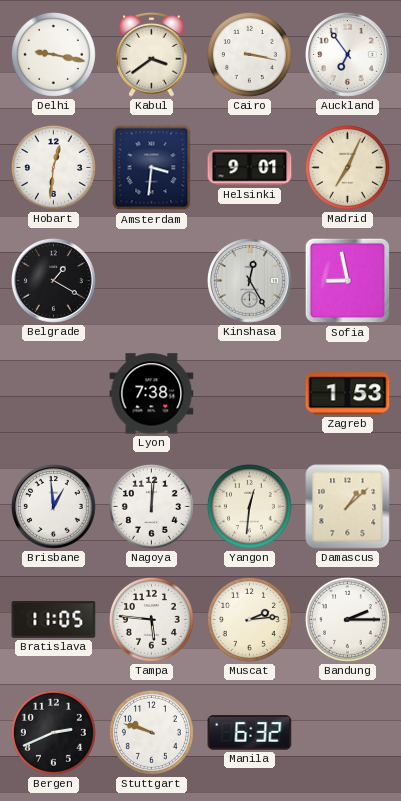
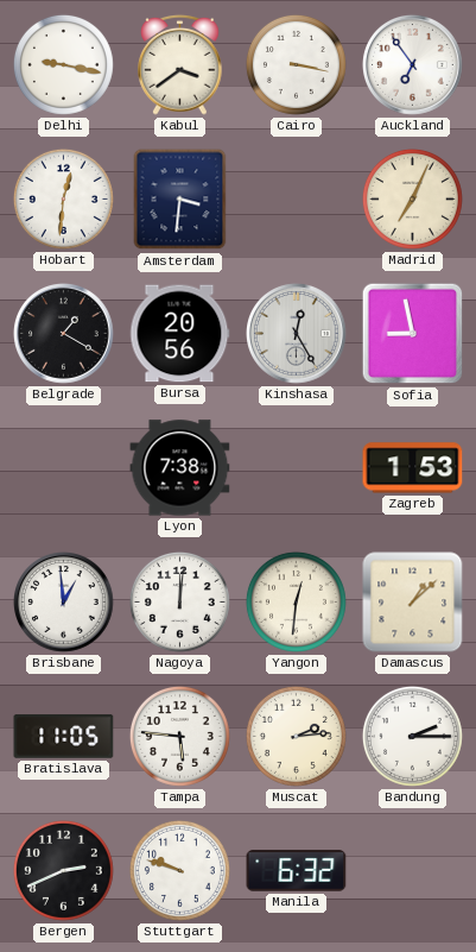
Helsinki: 9:01 -> none
Bursa: none -> 20:56
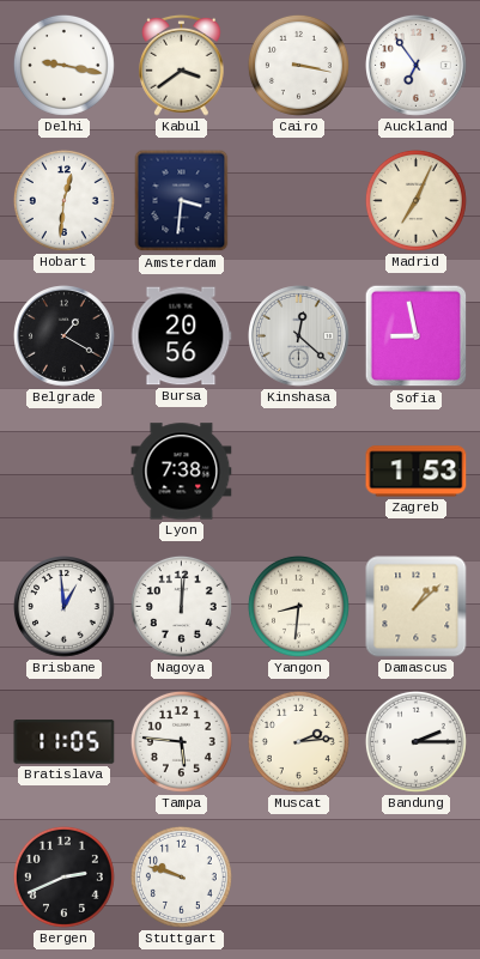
Kinshasa: 12:25 -> 12:22
Yangon: 12:31 -> 8:31
Manila: 6:32 -> none
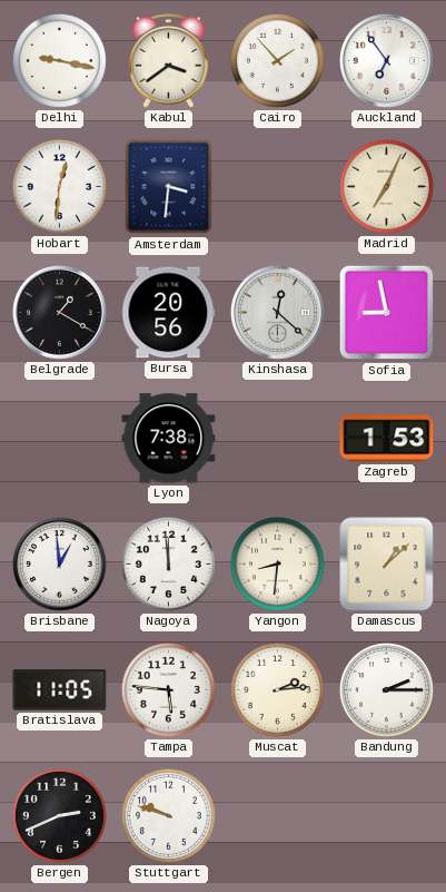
Cairo: 3:17 -> 1:53
Nagoya: 12:01 -> 11:59
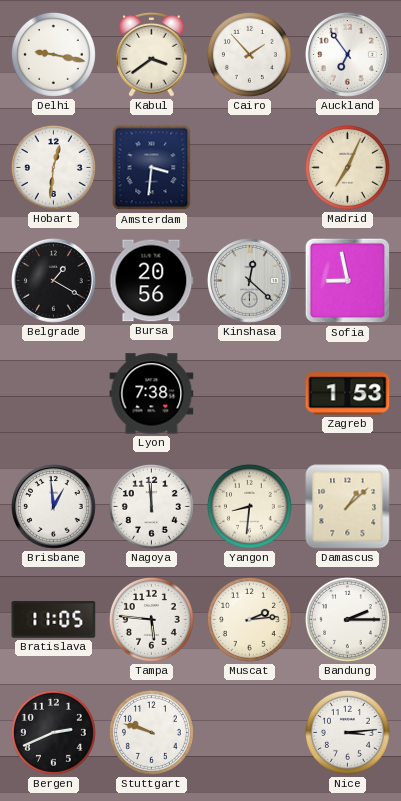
Nice: none -> 3:14
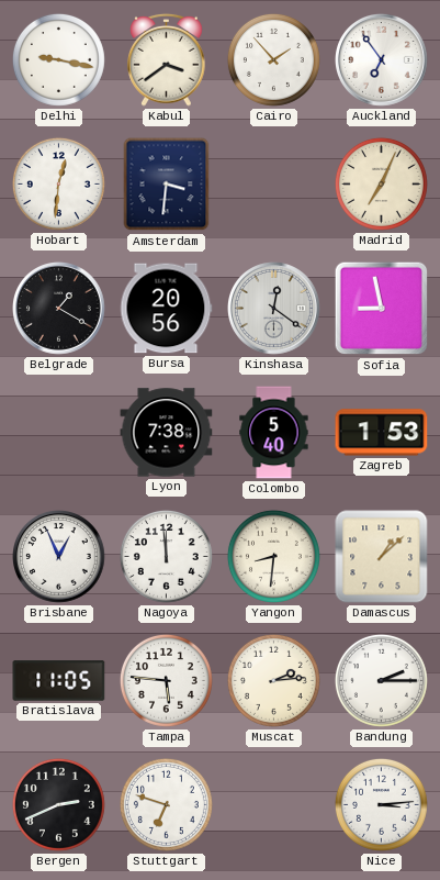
Kinshasa: 12:22 -> 12:21
Colombo: none -> 5:40
Brisbane: 12:59 -> 12:56
Stuttgart: 9:48 -> 6:48
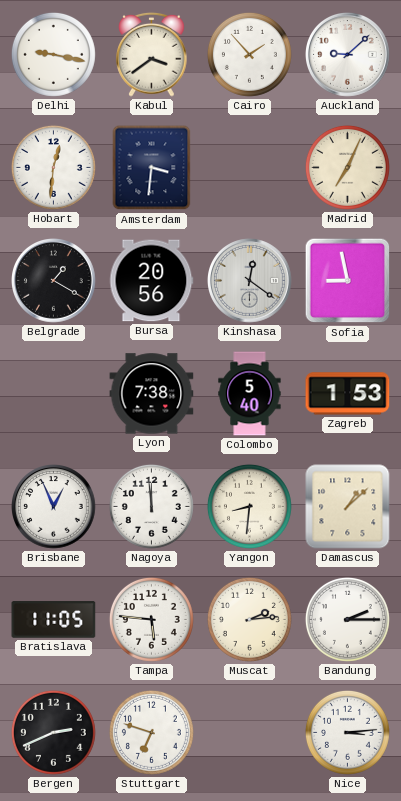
Auckland: 6:54 -> 9:08
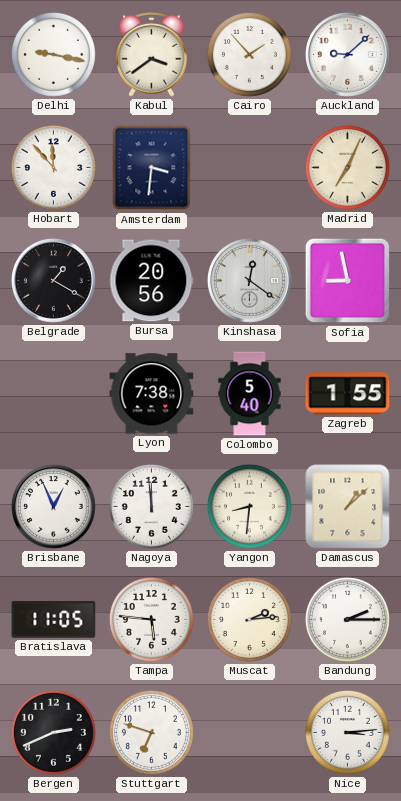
Hobart: 12:31 -> 11:53
Zagreb: 1:53 -> 1:55
